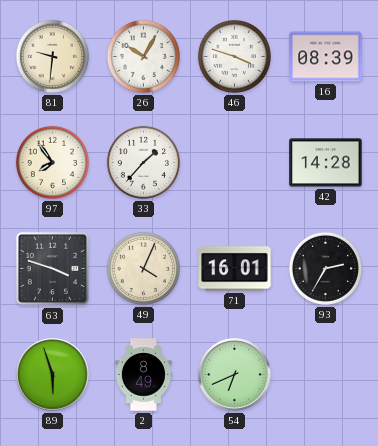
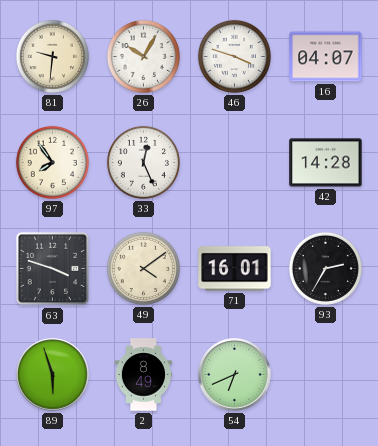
16: 08:39 -> 04:07
33: 1:37 -> 12:26
49: 4:04 -> 4:09
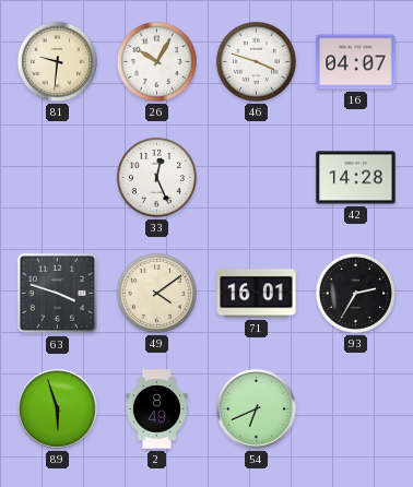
97: 7:54 -> none
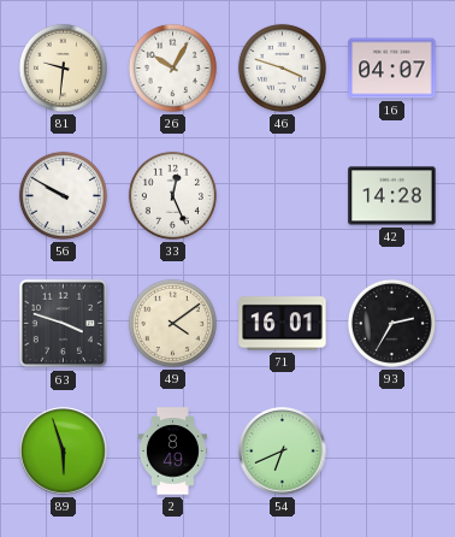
56: none -> 9:50
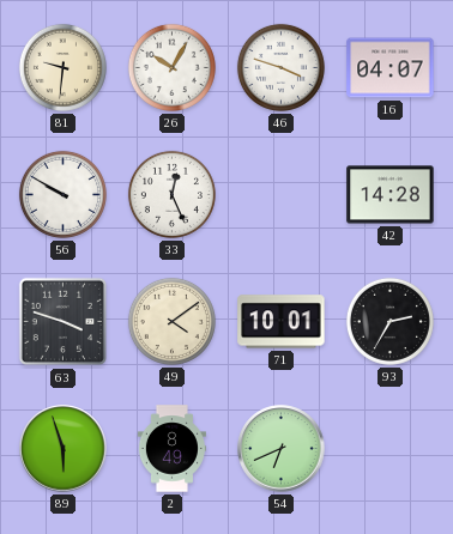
71: 16:01 -> 10:01
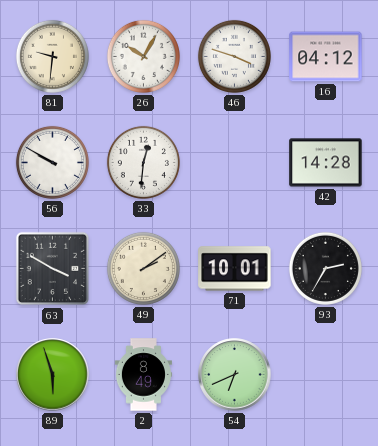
16: 04:07 -> 04:12
33: 12:26 -> 12:31
63: 3:48 -> 3:50
49: 4:09 -> 2:09
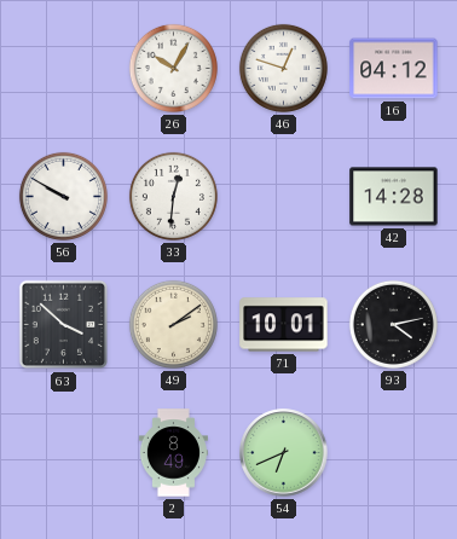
81: 9:31 -> none
46: 3:48 -> 12:48
63: 3:50 -> 3:52
93: 2:35 -> 4:13
89: 5:57 -> none
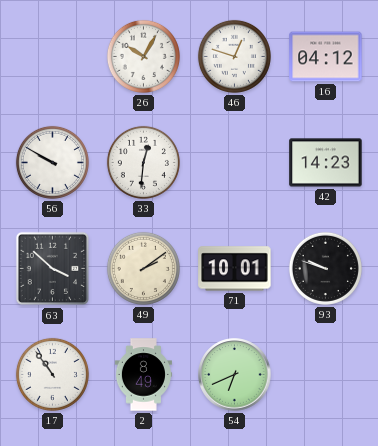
42: 14:28 -> 14:23
93: 4:13 -> 9:48
17: none -> 10:54
